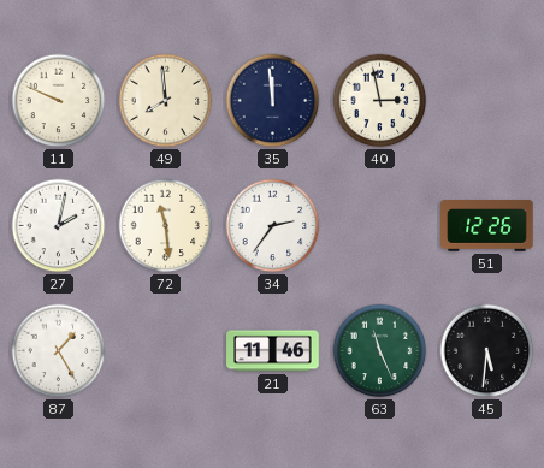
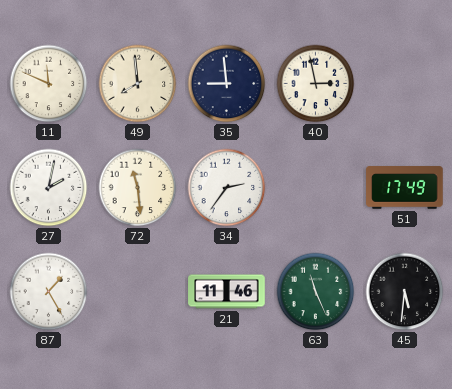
11: 9:49 -> 11:49
35: 11:59 -> 8:59
51: 12:26 -> 17:49
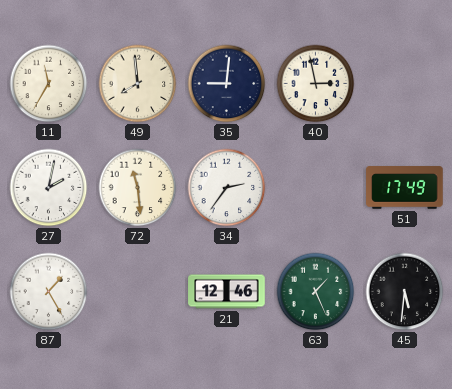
11: 11:49 -> 11:35
35: 8:59 -> 9:01
21: 11:46 -> 12:46
63: 11:26 -> 1:26
